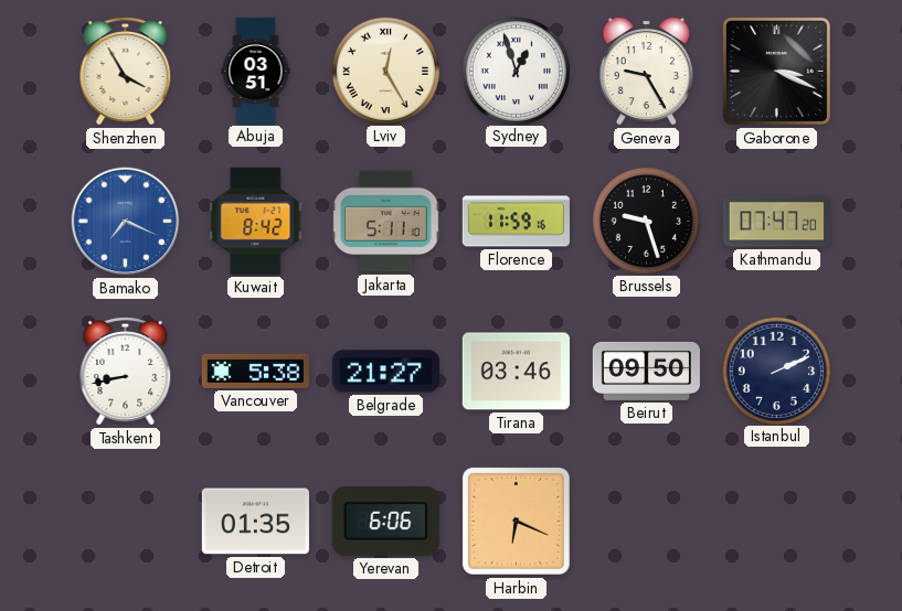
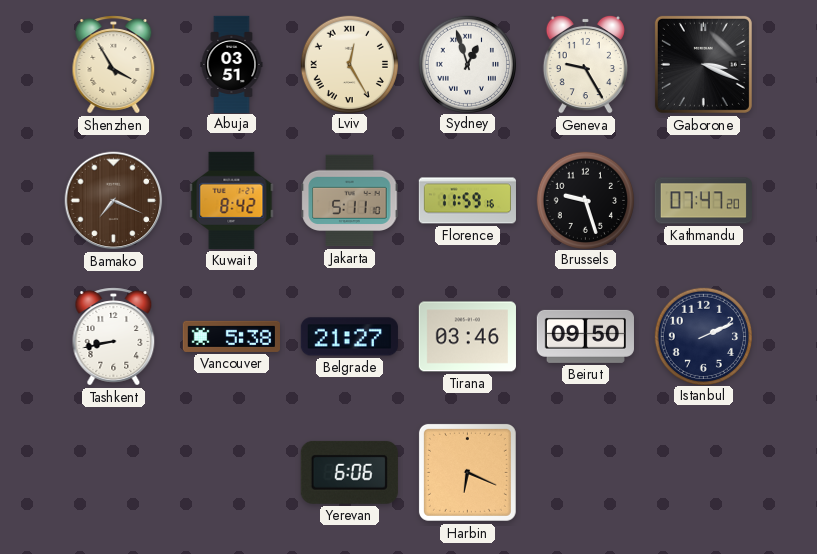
Bamako dial: blue -> brown
Detroit: 01:35 -> none
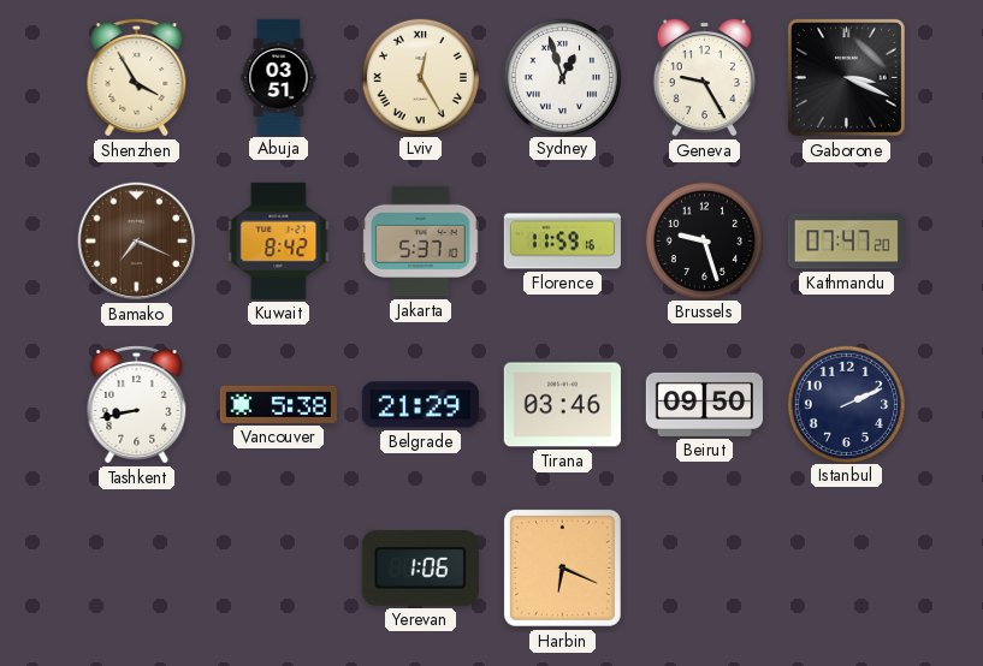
Jakarta: 5:11 -> 5:37
Belgrade: 21:27 -> 21:29
Yerevan: 6:06 -> 1:06
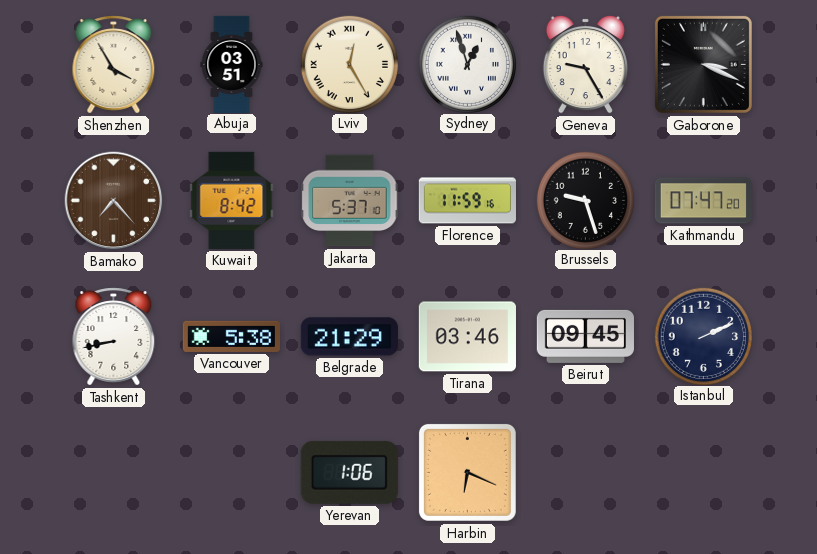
Bamako: 7:19 -> 7:23
Beirut: 09:50 -> 09:45
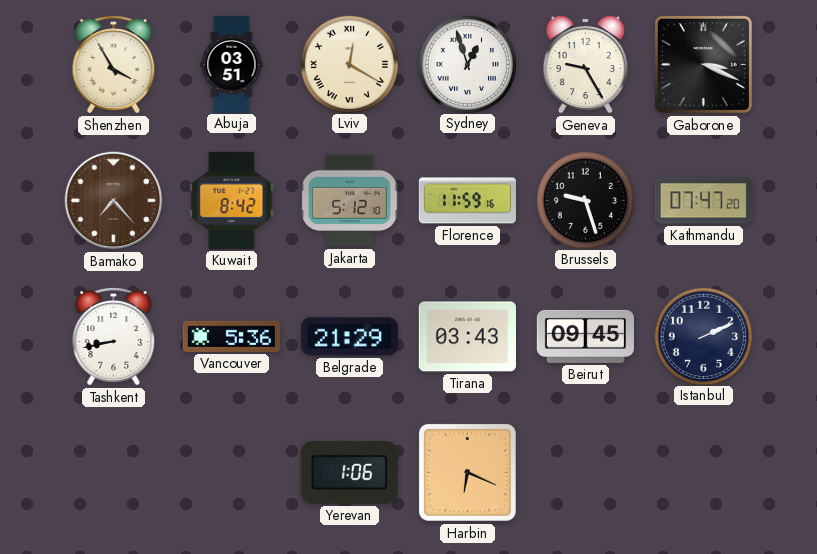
Lviv: 12:25 -> 12:20
Jakarta: 5:37 -> 5:12
Vancouver: 5:38 -> 5:36
Tirana: 03:46 -> 03:43
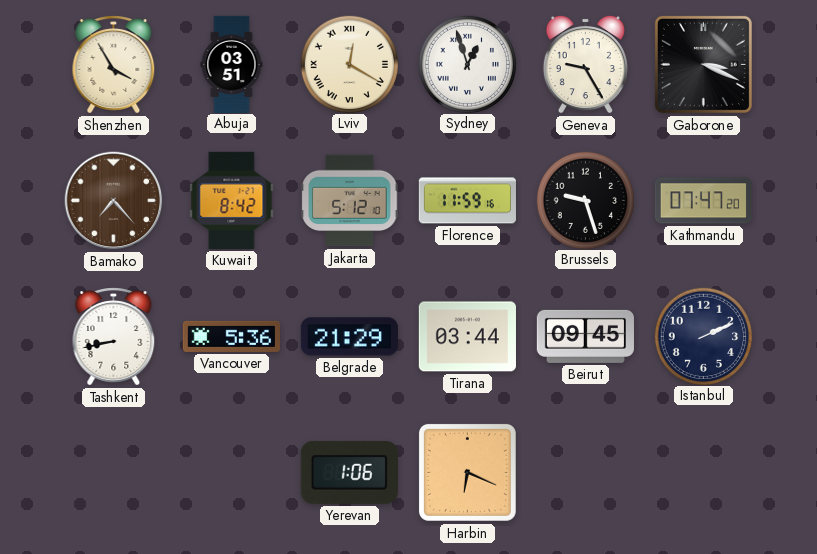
Tirana: 03:43 -> 03:44
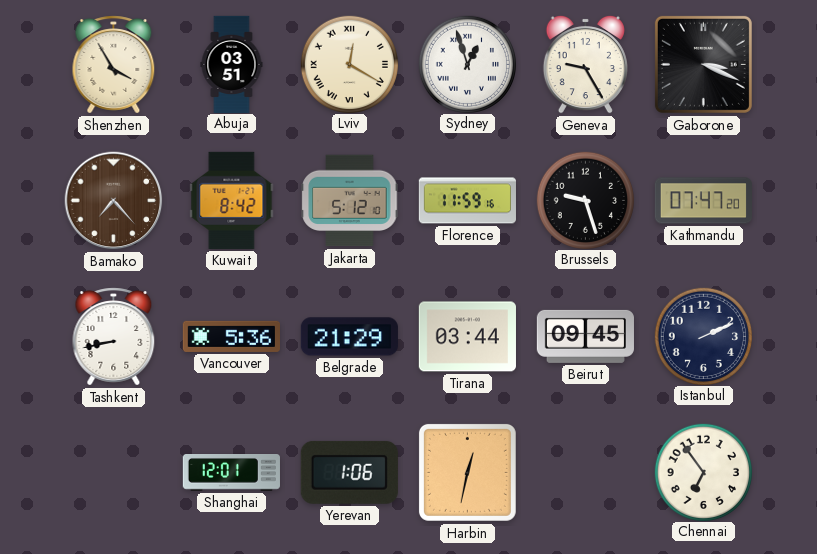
Shanghai: none -> 12:01
Harbin: 6:19 -> 12:32
Chennai: none -> 6:54
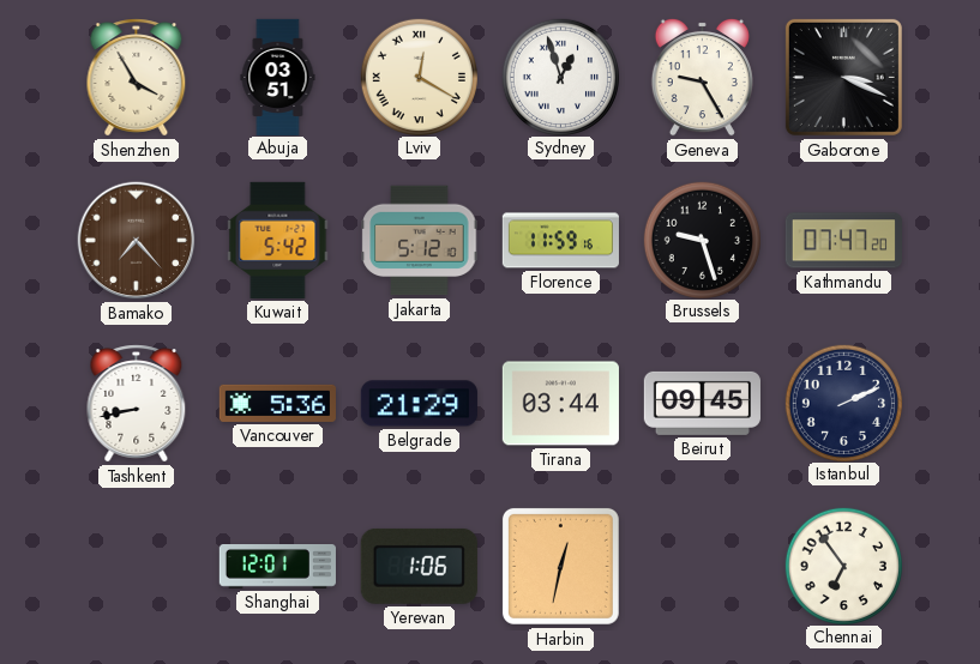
Kuwait: 8:42 -> 5:42
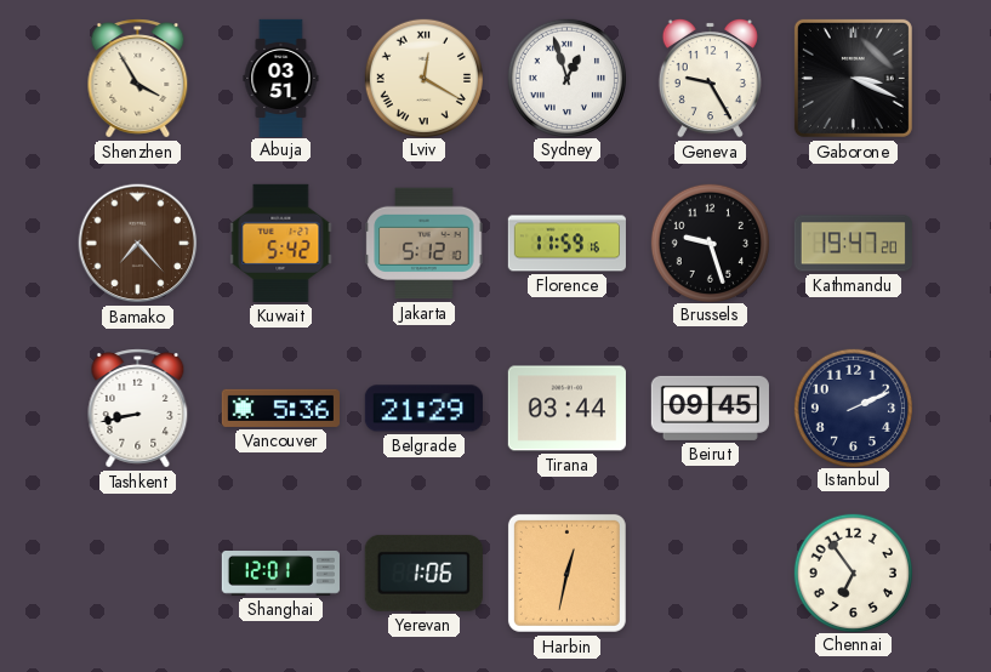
Kathmandu: 07:47 -> 19:47
